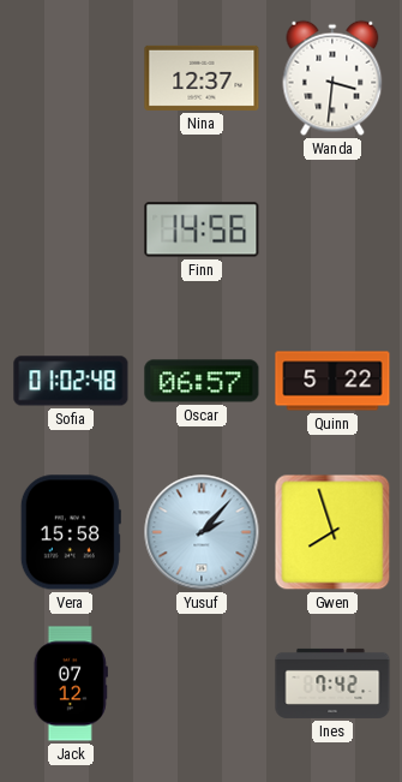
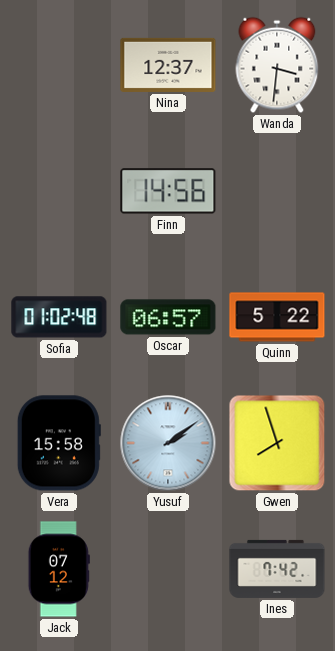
Yusuf: 2:07 -> 2:09
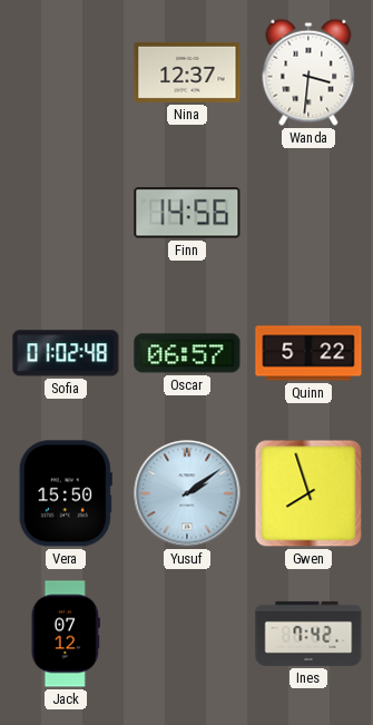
Vera: 15:58 -> 15:50
